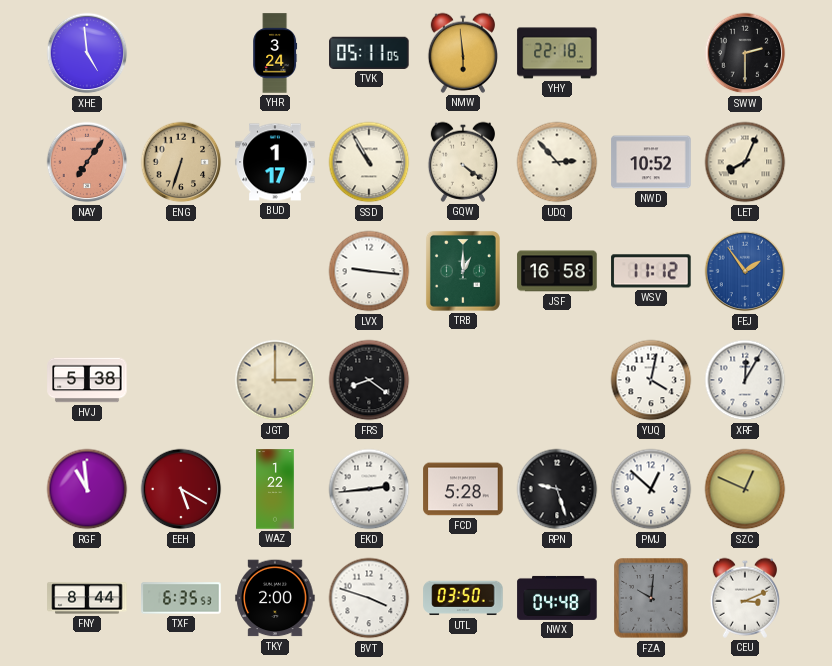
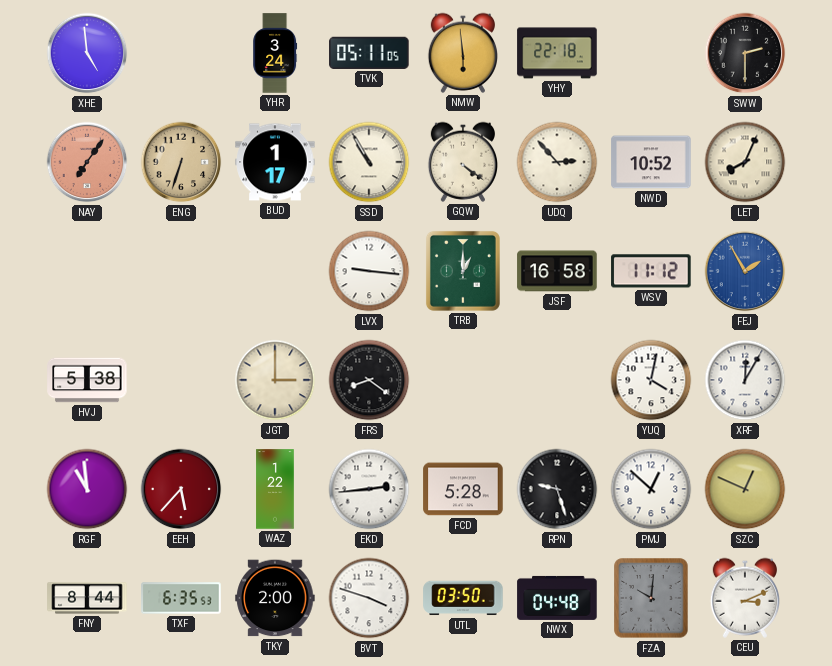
FEJ: 1:54 -> 1:55
EEH: 5:20 -> 5:37
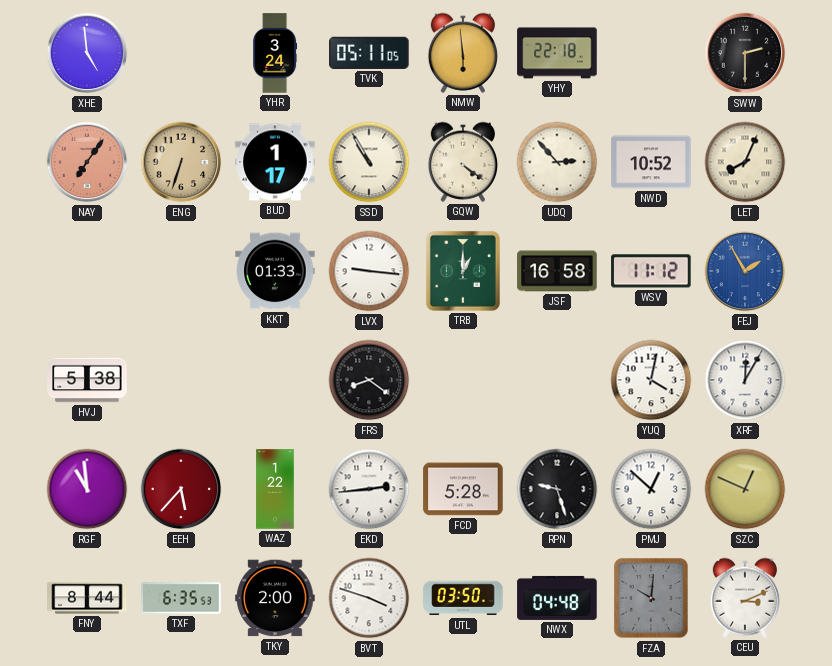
KKT: none -> 01:33
JGT: 3:00 -> none
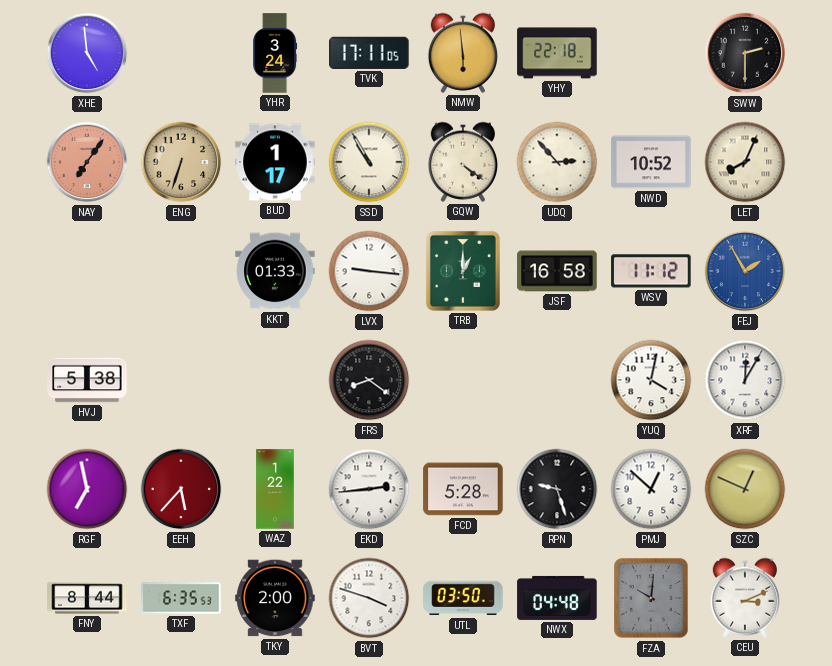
TVK: 05:11 -> 17:11
RGF: 10:59 -> 6:58
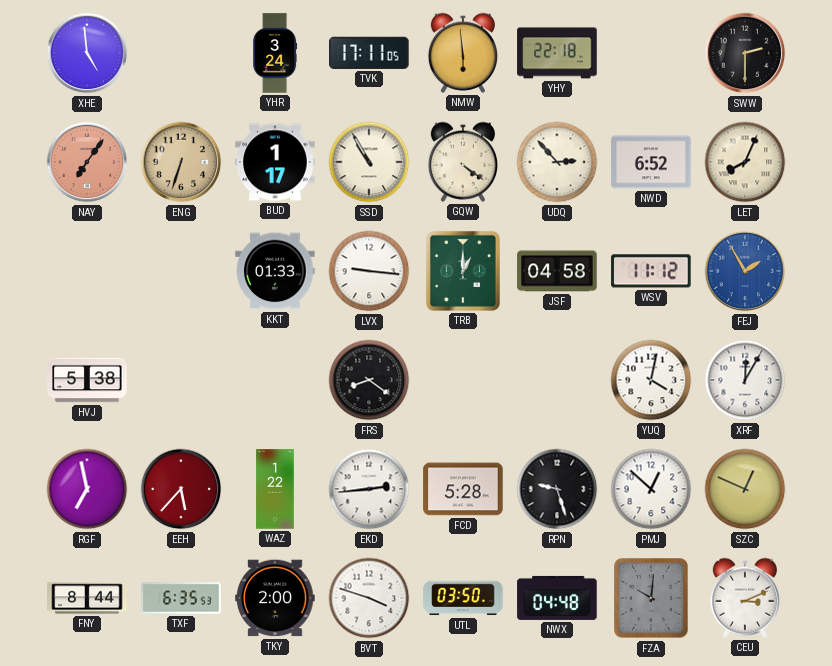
NWD: 10:52 -> 6:52
JSF: 16:58 -> 04:58
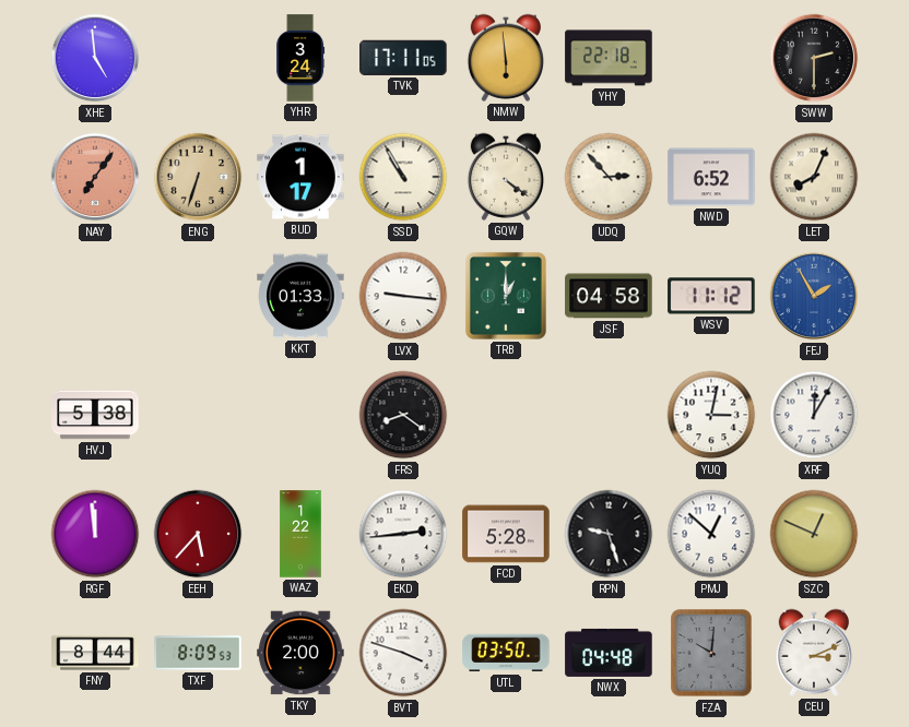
YUQ: 4:02 -> 3:02
RGF: 6:58 -> 11:59
TXF: 6:35 -> 8:09
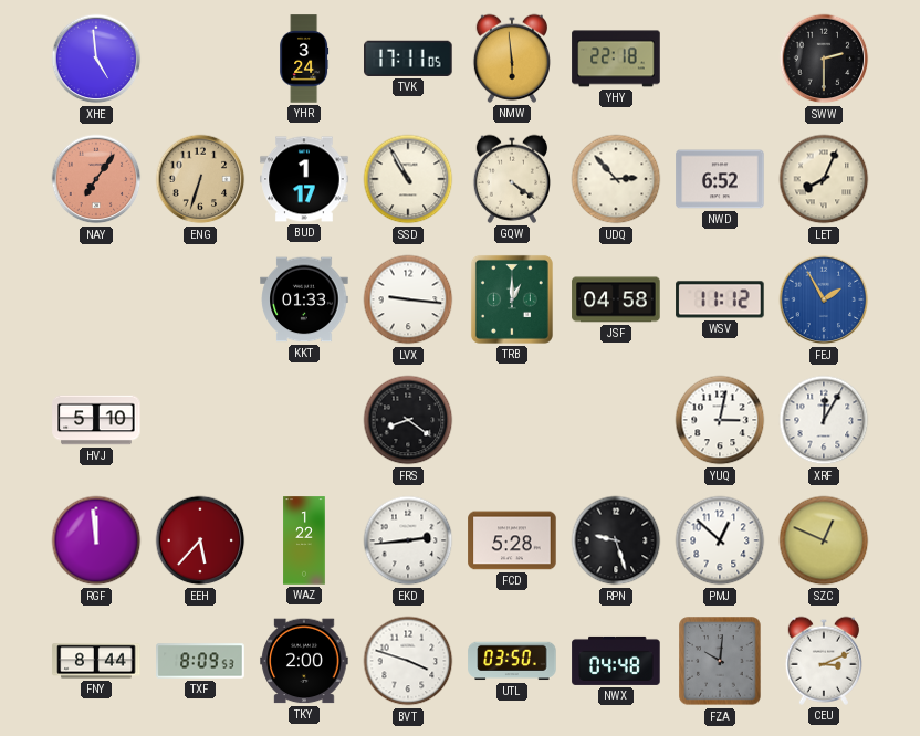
HVJ: 5:38 -> 5:10
